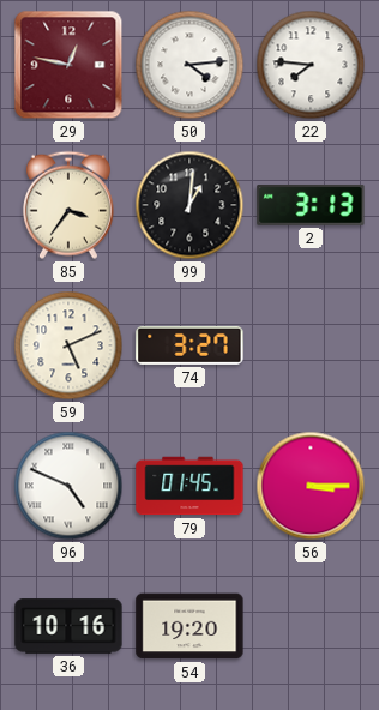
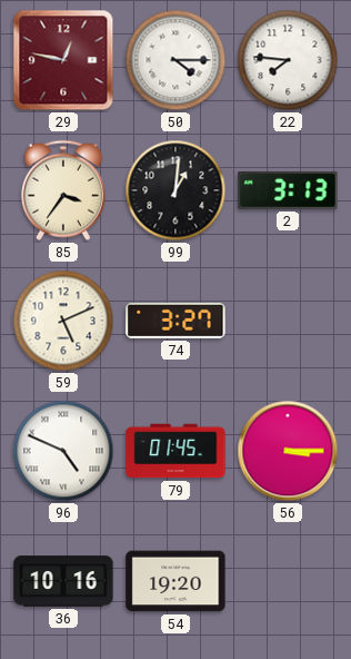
50: 4:14 -> 4:15
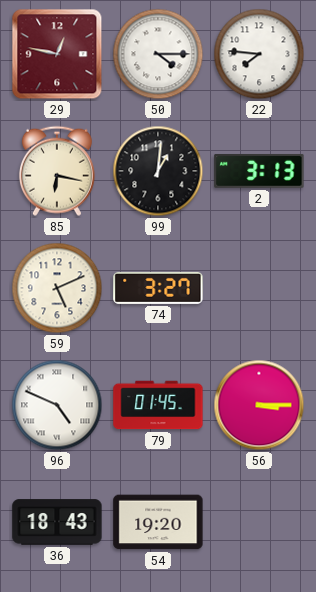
85: 3:36 -> 6:17
36: 10:16 -> 18:43
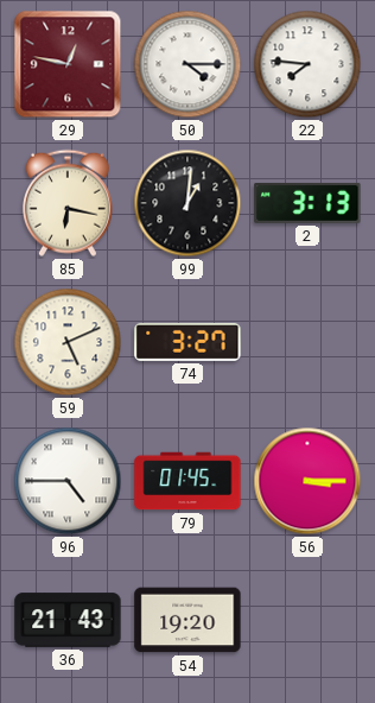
96: 4:49 -> 4:45
36: 18:43 -> 21:43
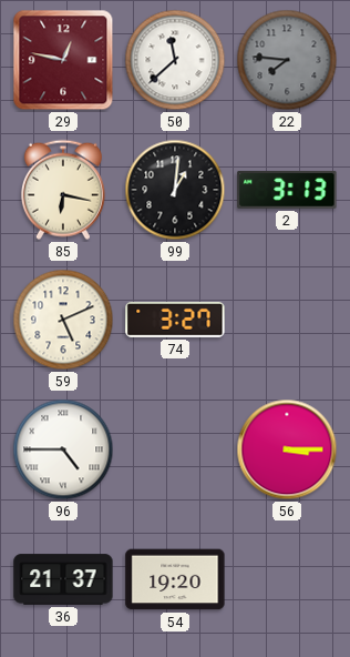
50: 4:15 -> 11:38
22 dial: white -> grey
79: 01:45 -> none
36: 21:43 -> 21:37
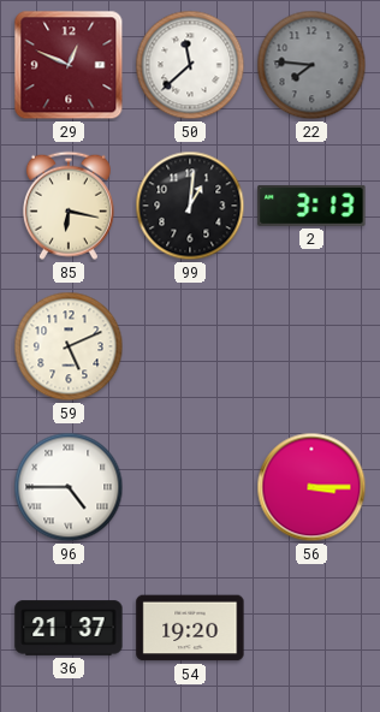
29: 12:47 -> 12:49
74: 3:27 -> none
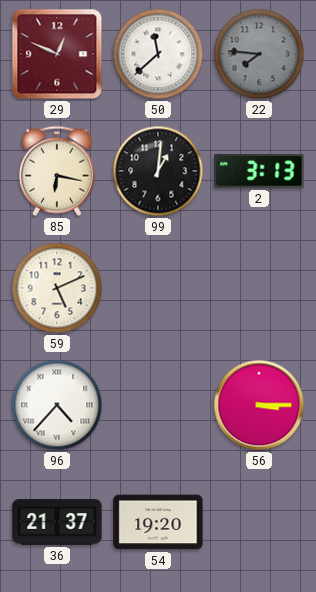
96: 4:45 -> 4:37
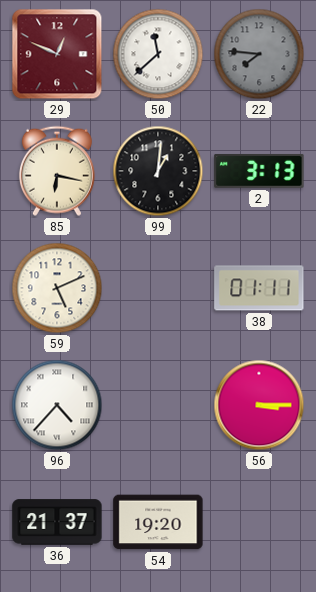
38: none -> 01:11
